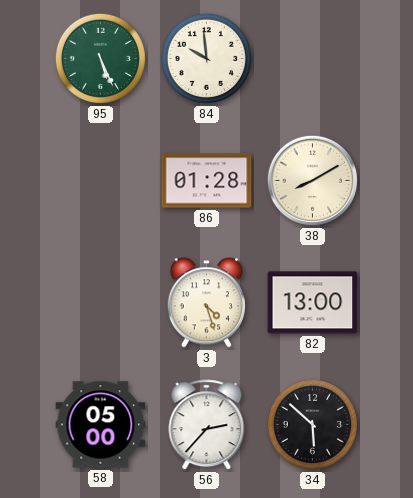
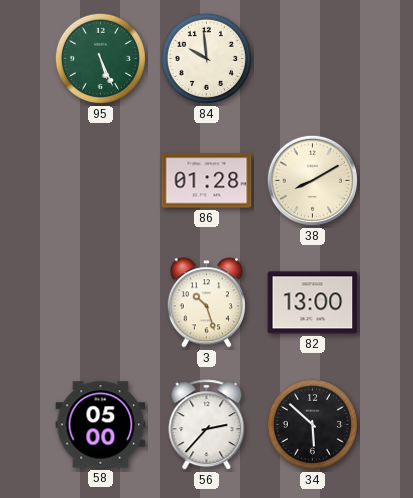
3: 4:27 -> 10:27
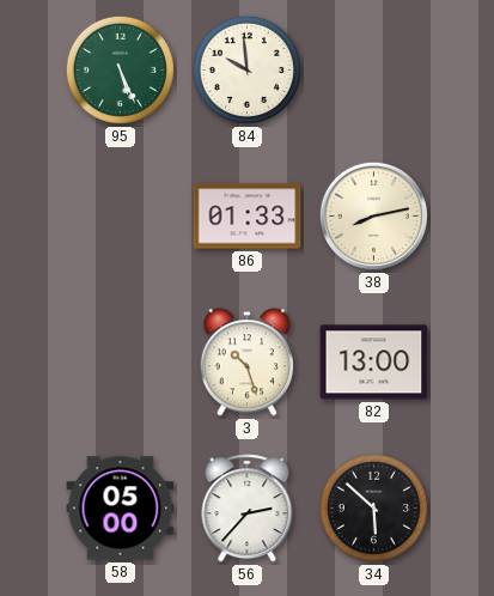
86: 01:28 -> 01:33
38: 8:10 -> 8:13
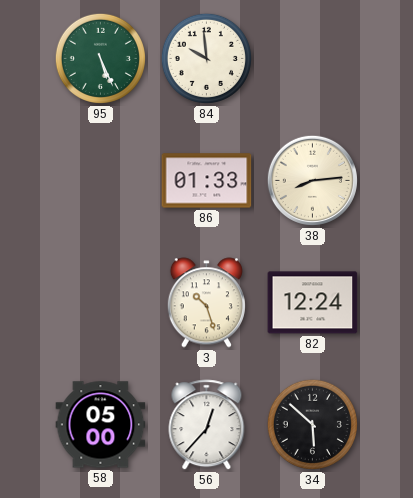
38: 8:13 -> 8:14
82: 13:00 -> 12:24
56: 2:37 -> 12:37
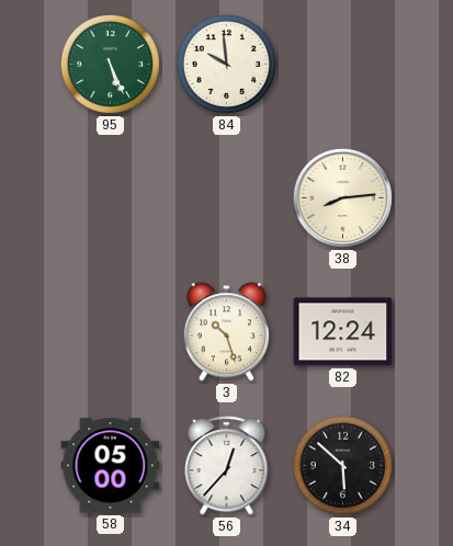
86: 01:33 -> none
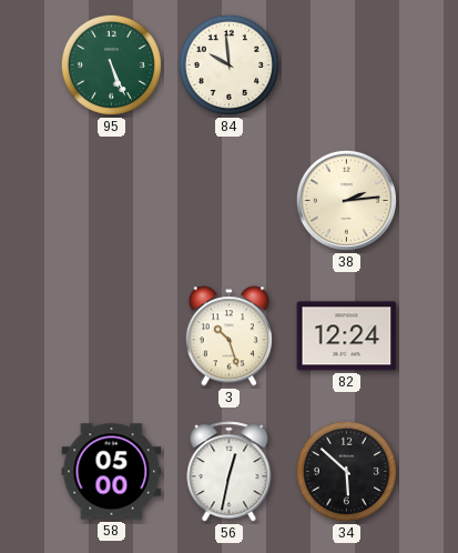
38: 8:14 -> 2:14
56: 12:37 -> 12:32
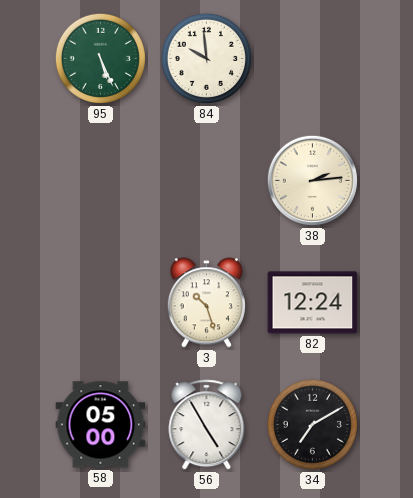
56: 12:32 -> 4:55
34: 5:52 -> 7:10
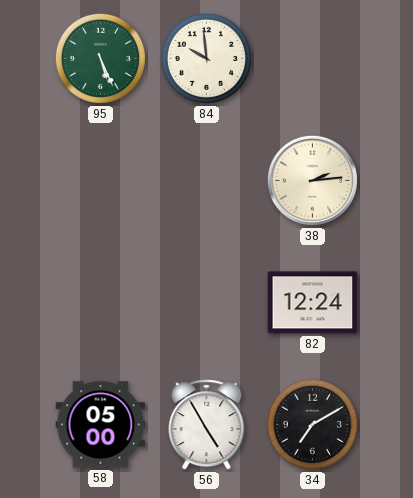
3: 10:27 -> none
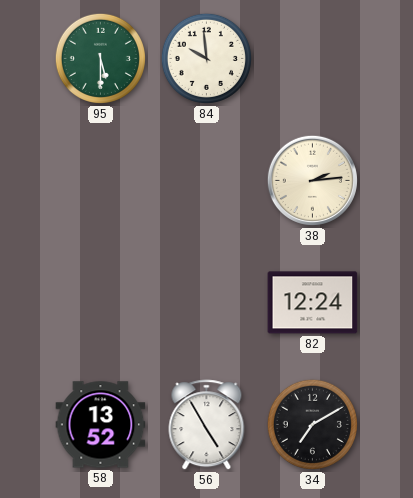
95: 5:26 -> 5:30
58: 05:00 -> 13:52
